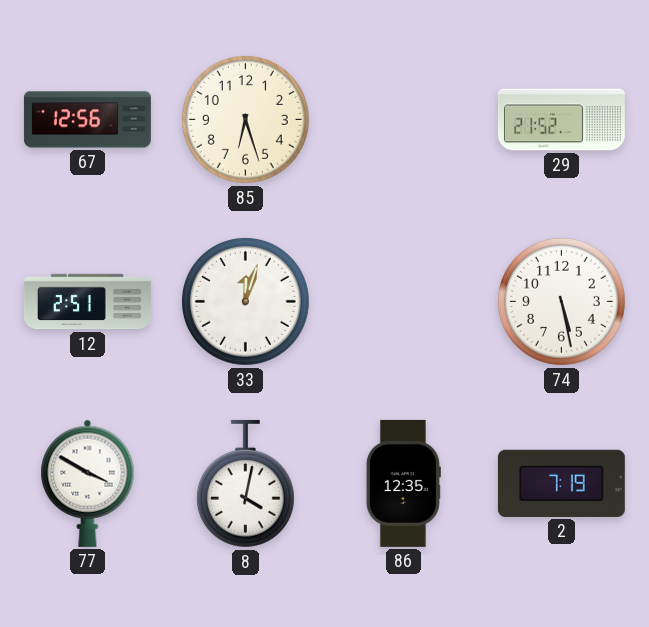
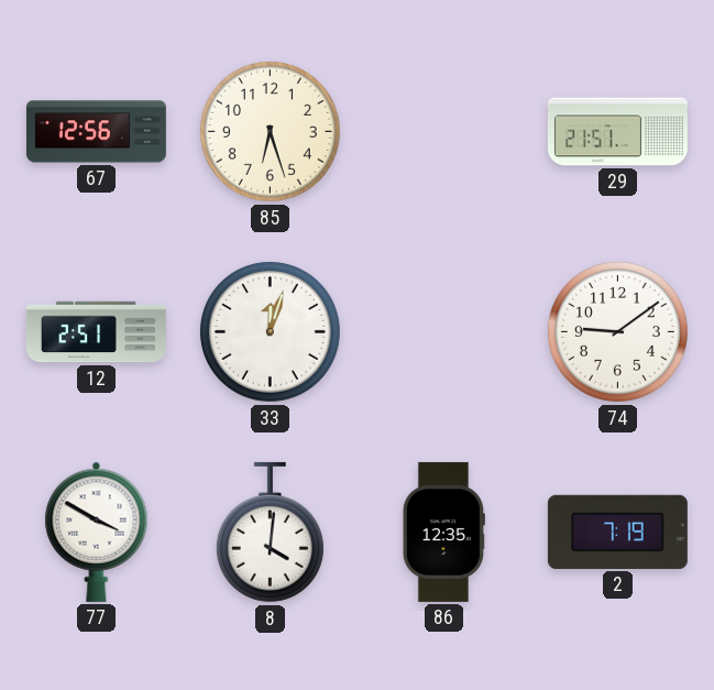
29: 21:52 -> 21:51
74: 5:28 -> 9:09
8: 4:02 -> 4:01
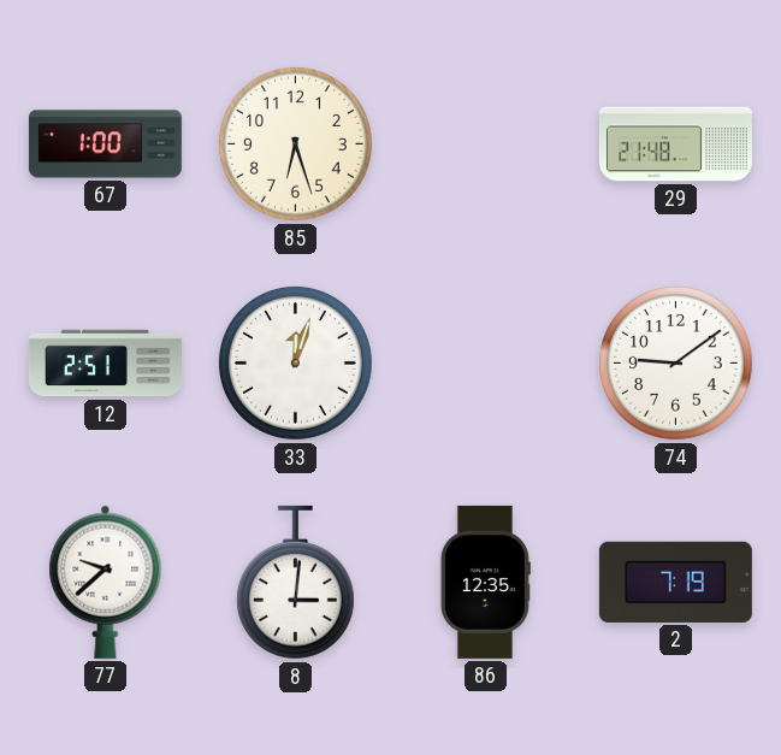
67: 12:56 -> 1:00
29: 21:51 -> 21:48
77: 3:50 -> 9:38
8: 4:01 -> 3:01
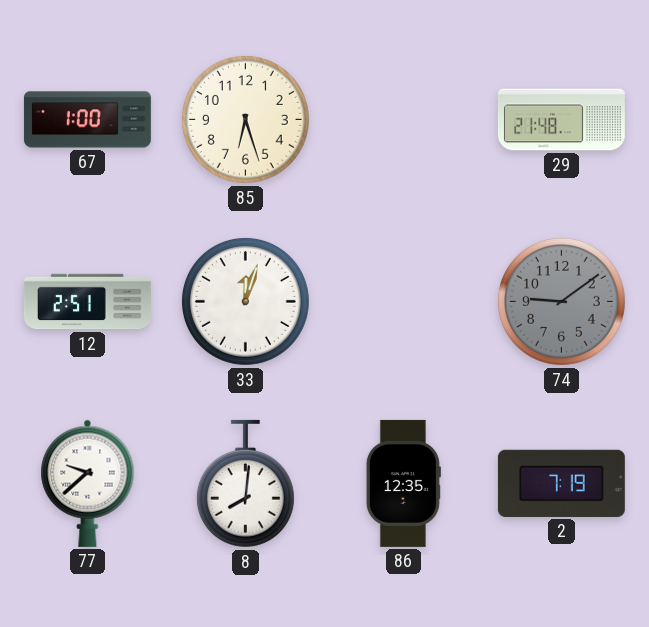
74 dial: white -> grey
8: 3:01 -> 8:01
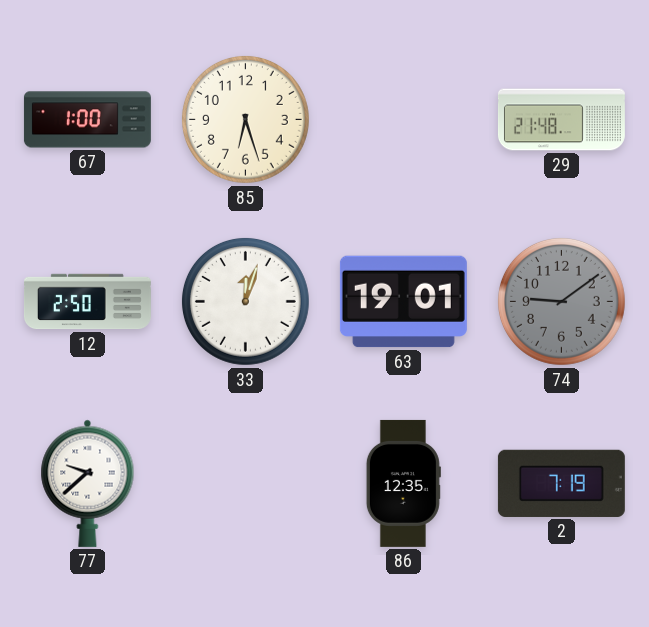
12: 2:51 -> 2:50
63: none -> 19:01
8: 8:01 -> none
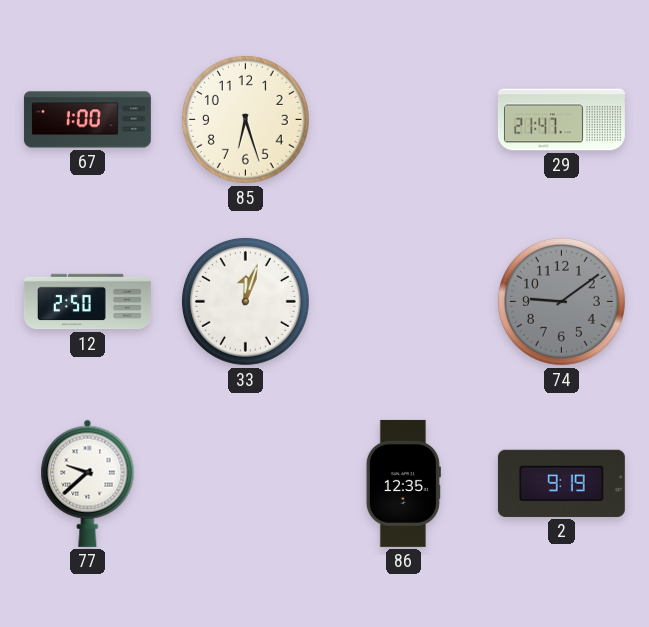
29: 21:48 -> 21:47
63: 19:01 -> none
2: 7:19 -> 9:19
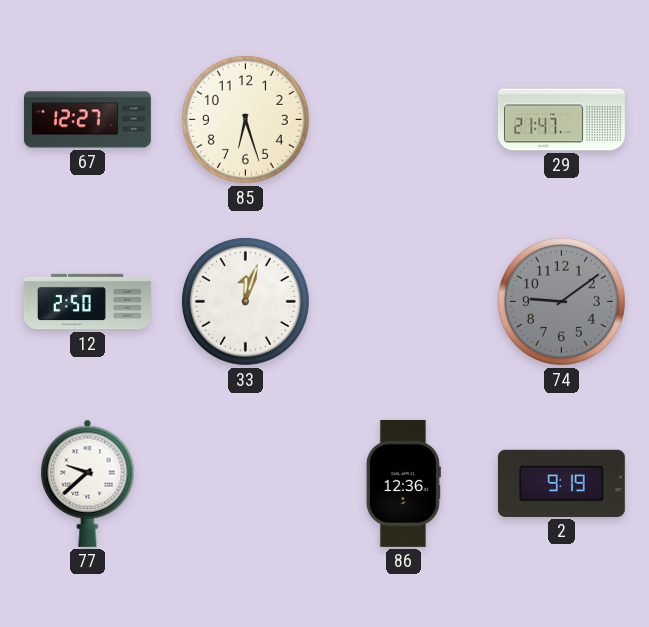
67: 1:00 -> 12:27
86: 12:35 -> 12:36
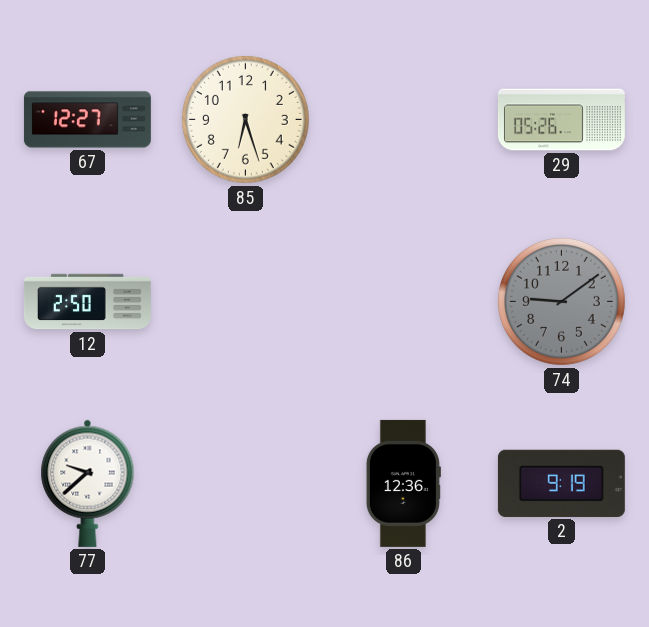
29: 21:47 -> 05:26
33: 12:03 -> none
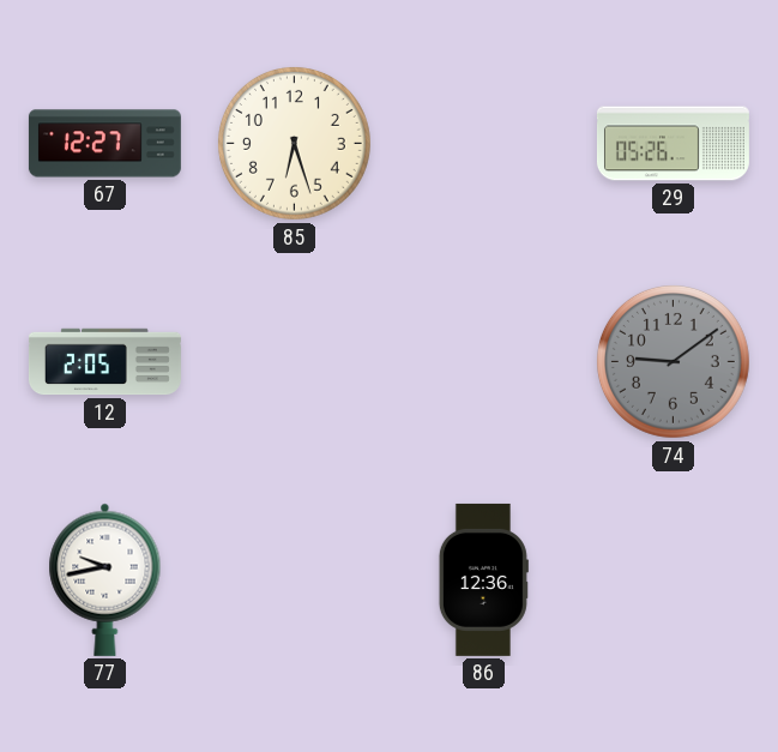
12: 2:50 -> 2:05
77: 9:38 -> 9:43
2: 9:19 -> none
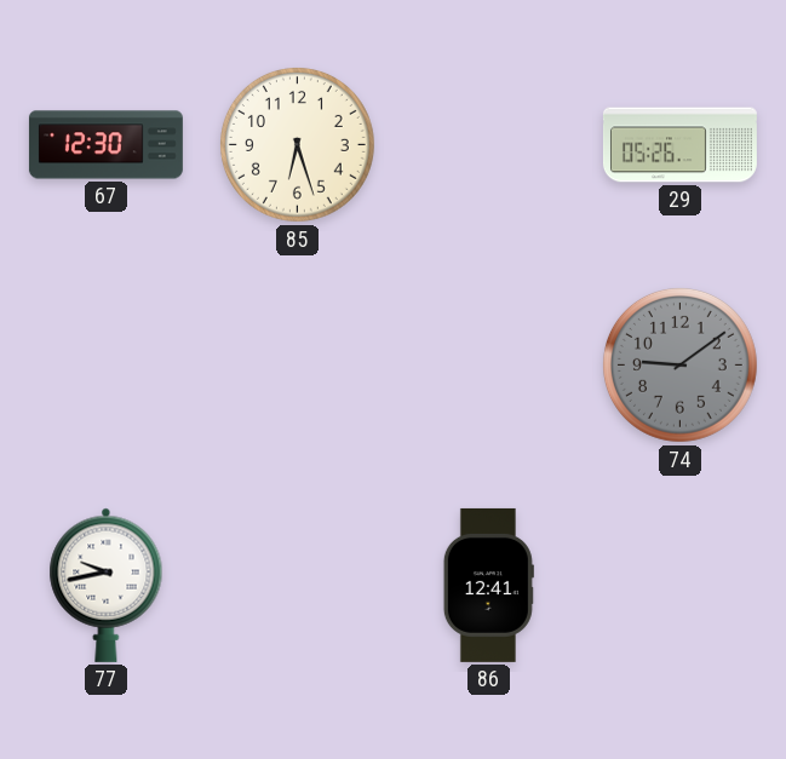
67: 12:27 -> 12:30
12: 2:05 -> none
86: 12:36 -> 12:41
